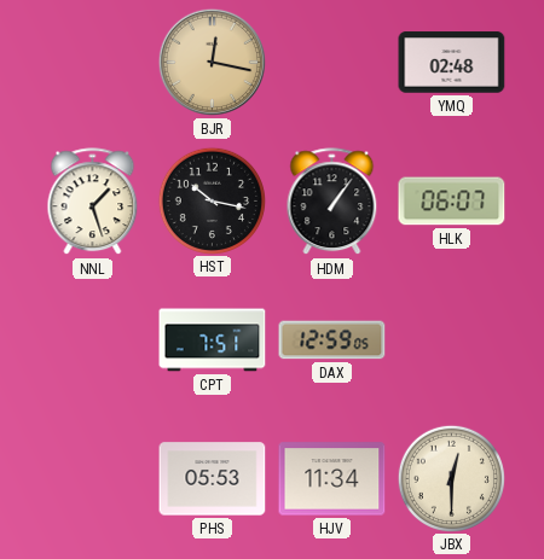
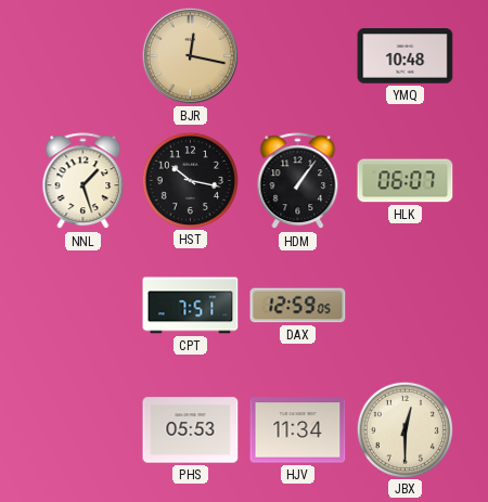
YMQ: 02:48 -> 10:48
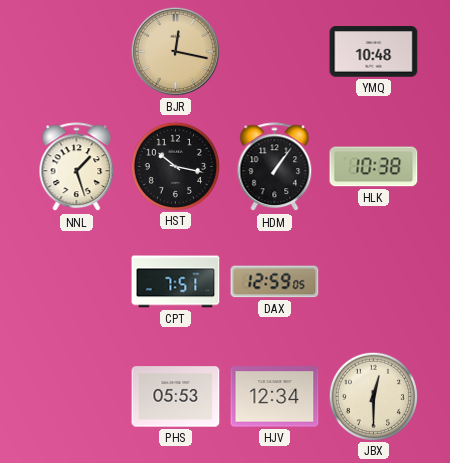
HLK: 06:07 -> 10:38
HJV: 11:34 -> 12:34
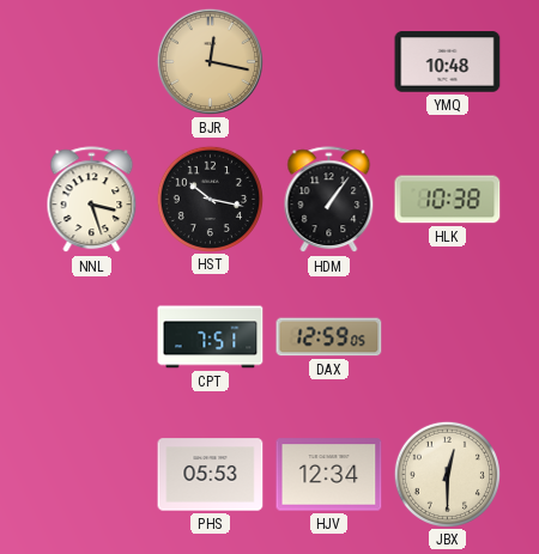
NNL: 1:27 -> 3:27
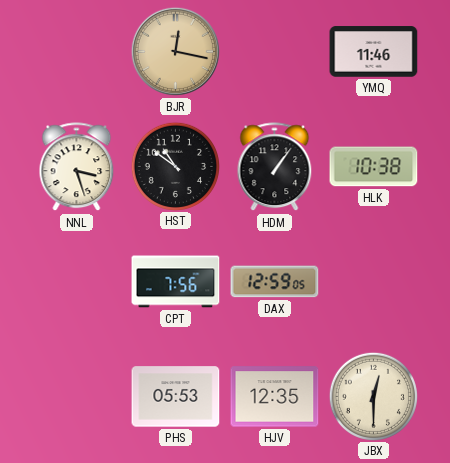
YMQ: 10:48 -> 11:46
HST: 10:17 -> 10:51
CPT: 7:51 -> 7:56
HJV: 12:34 -> 12:35
